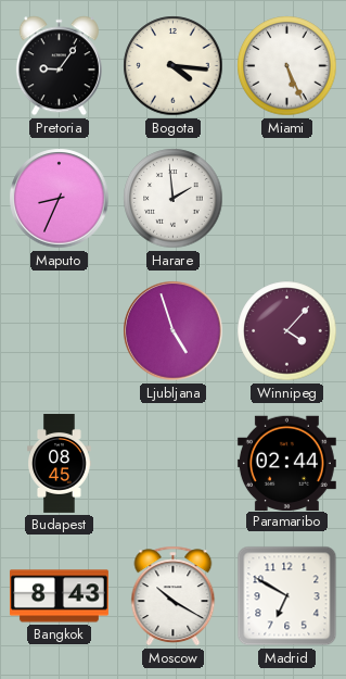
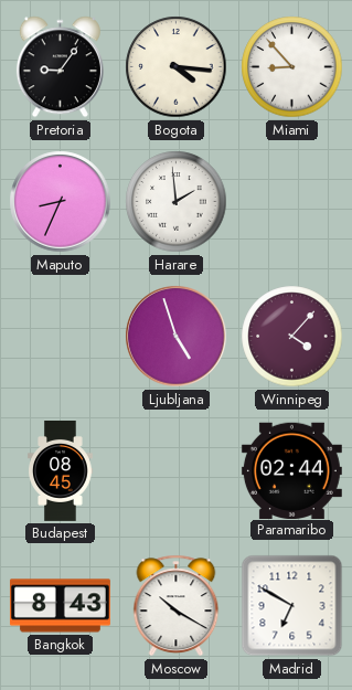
Miami: 5:26 -> 8:53
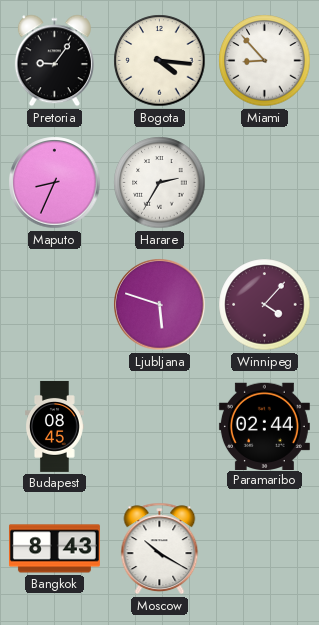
Harare: 1:59 -> 2:35
Ljubljana: 4:57 -> 5:48
Madrid: 6:50 -> none
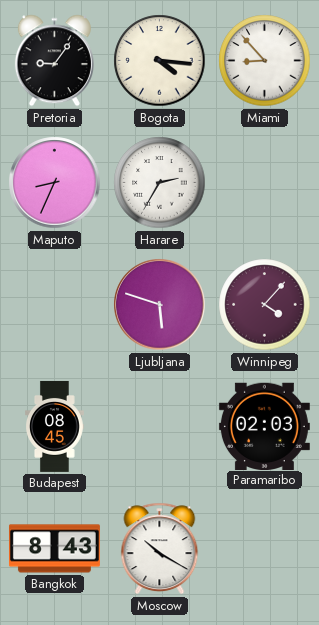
Paramaribo: 02:44 -> 02:03
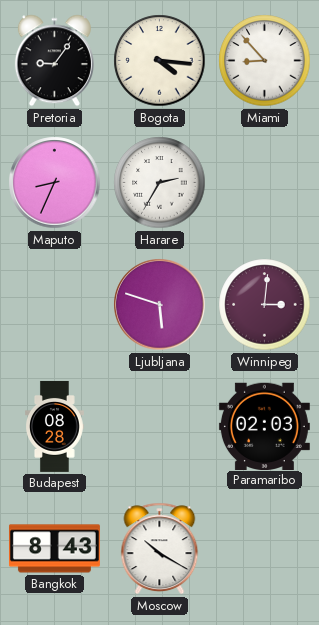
Winnipeg: 4:07 -> 3:01
Budapest: 08:45 -> 08:28
